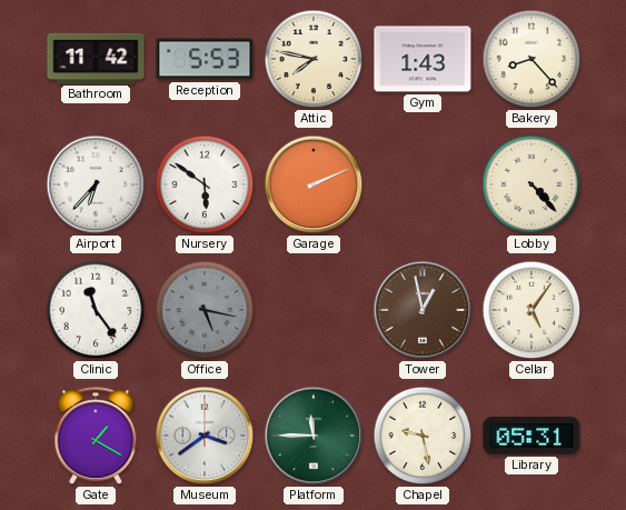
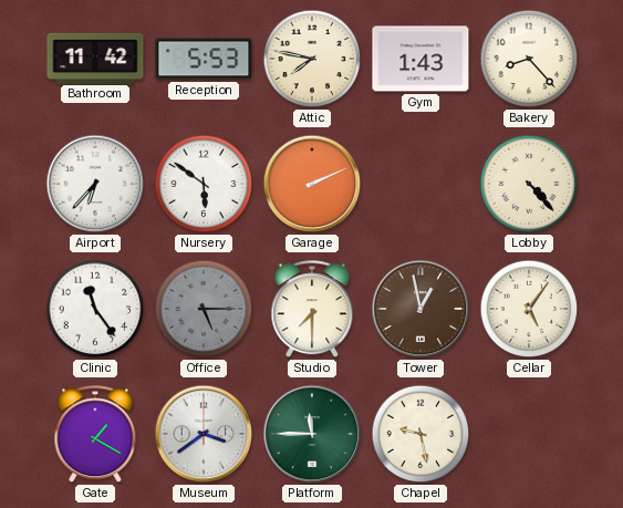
Office: 5:17 -> 5:15
Studio: none -> 7:30
Library: 05:31 -> none
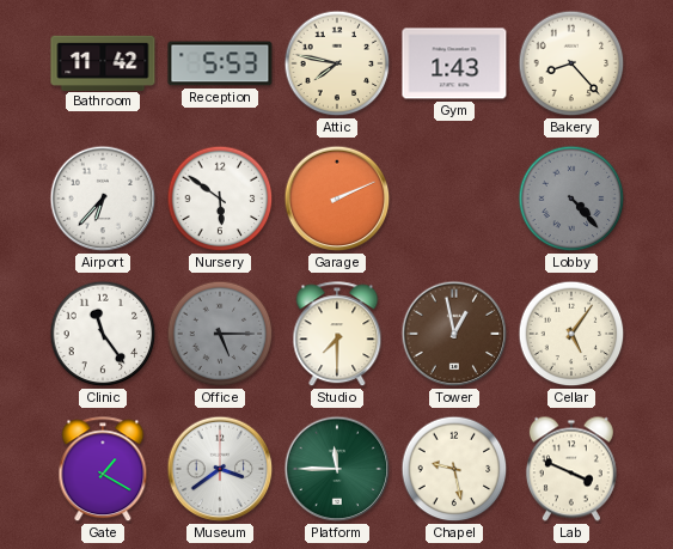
Lobby dial: cream -> grey
Lab: none -> 3:49
